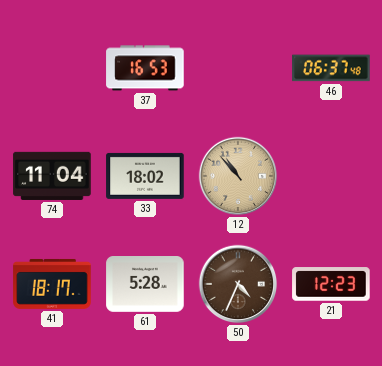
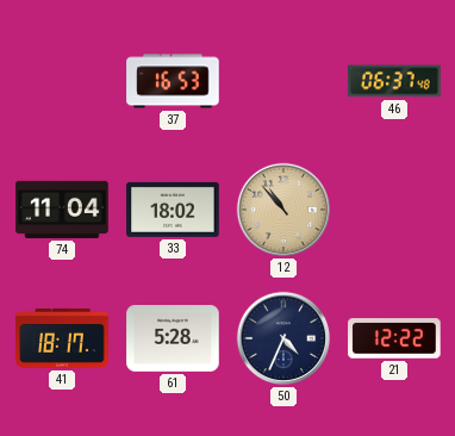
50 dial: brown -> navy
21: 12:23 -> 12:22
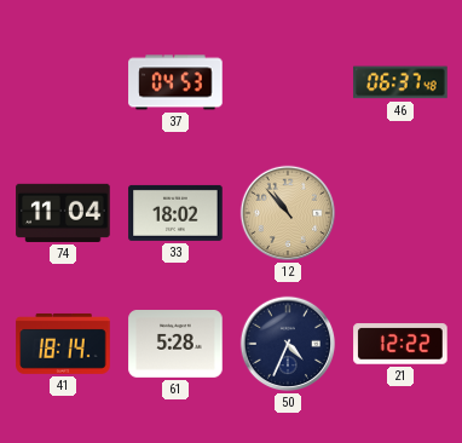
37: 16:53 -> 04:53
41: 18:17 -> 18:14
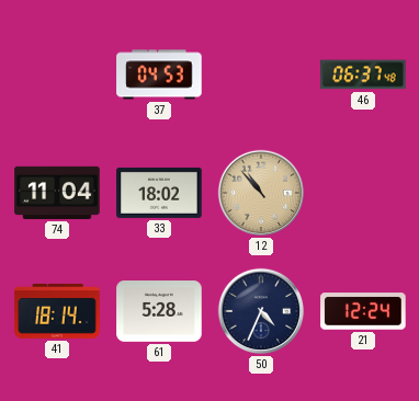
21: 12:22 -> 12:24
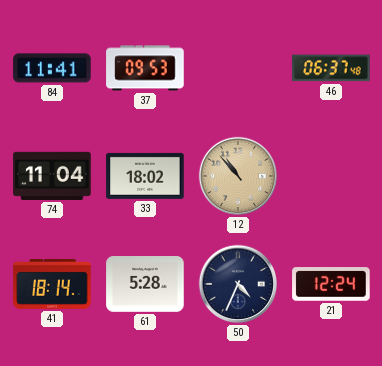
84: none -> 11:41
37: 04:53 -> 09:53
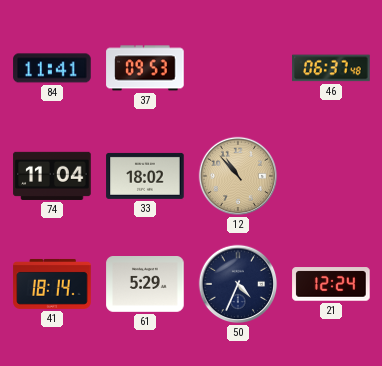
61: 5:28 -> 5:29
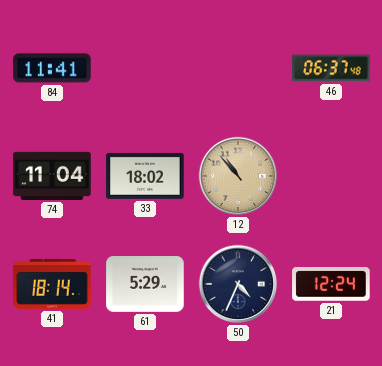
37: 09:53 -> none
